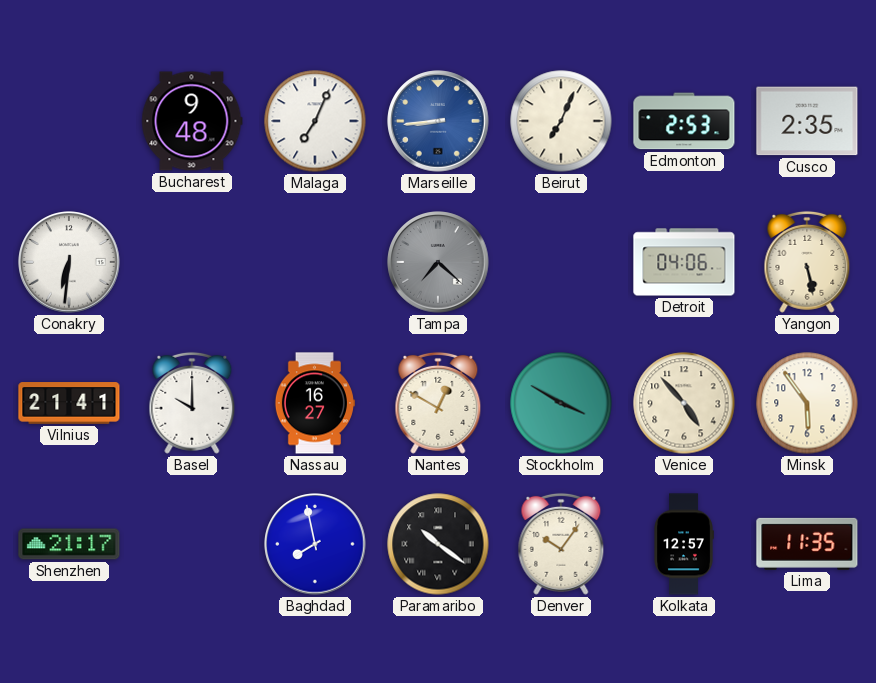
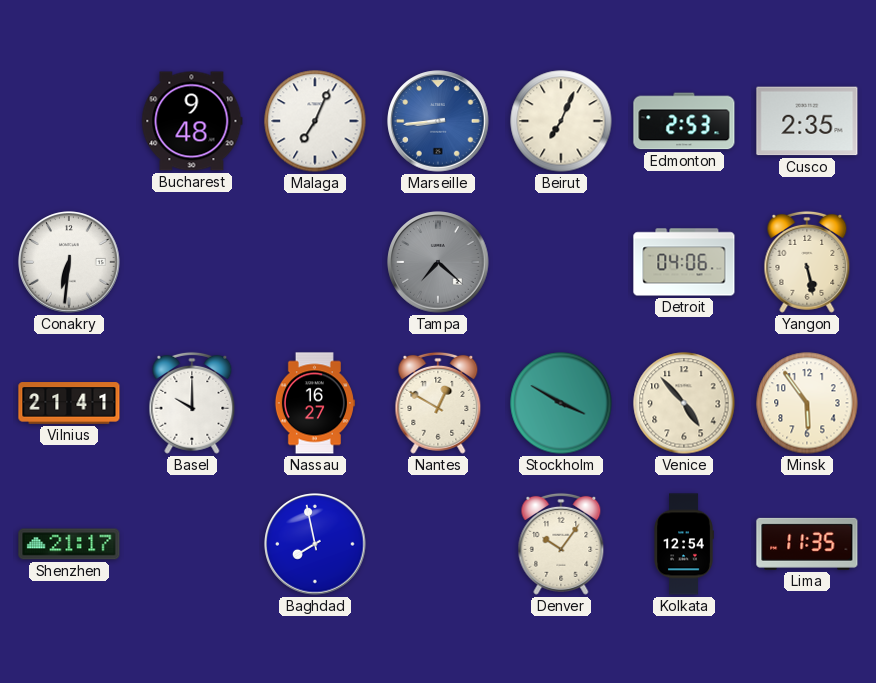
Paramaribo: 10:21 -> none
Kolkata: 12:57 -> 12:54
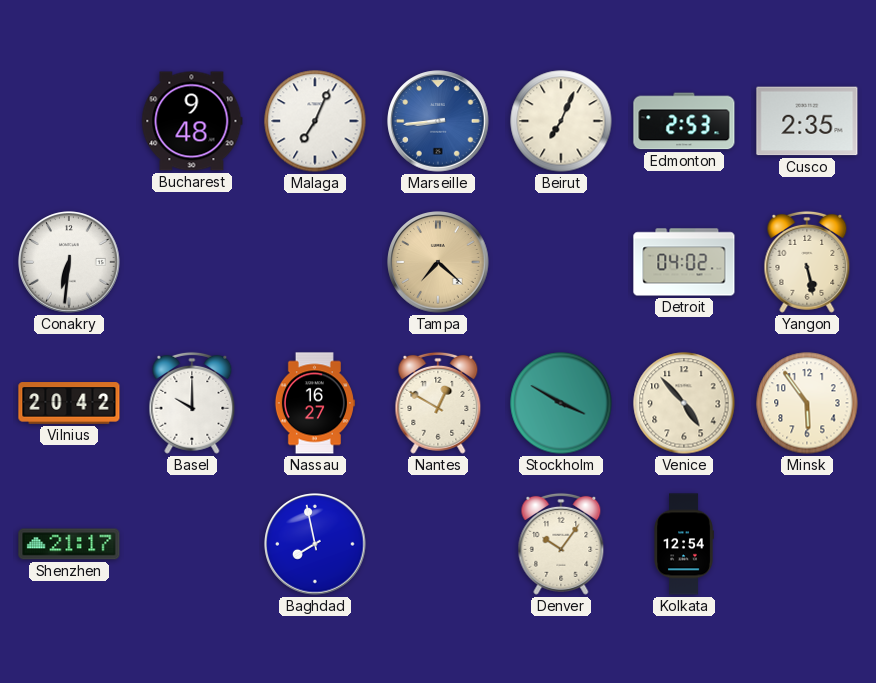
Tampa dial: grey -> champagne
Detroit: 04:06 -> 04:02
Vilnius: 21:41 -> 20:42
Lima: 11:35 -> none
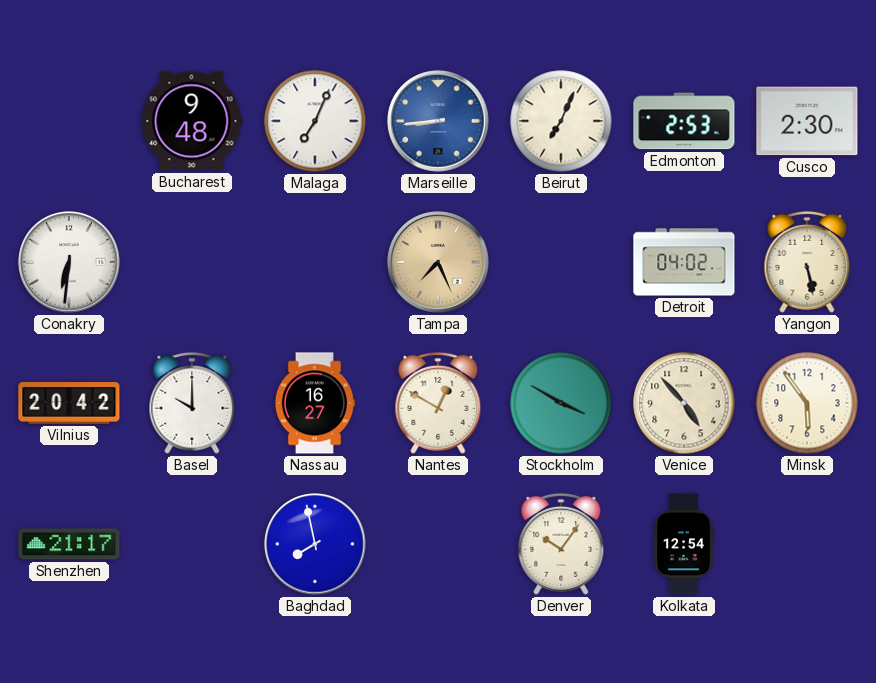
Cusco: 2:35 -> 2:30
Tampa: 7:22 -> 7:26
